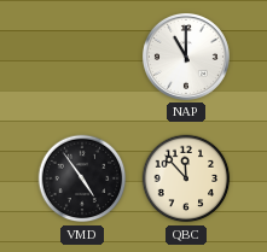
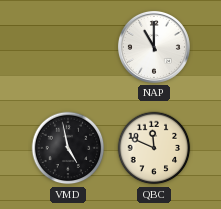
VMD: 4:54 -> 4:58
QBC: 11:53 -> 11:49
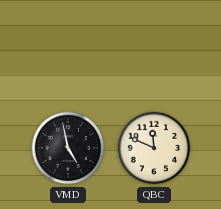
NAP: 11:00 -> none
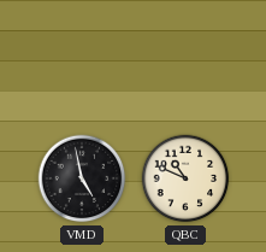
QBC: 11:49 -> 10:49
